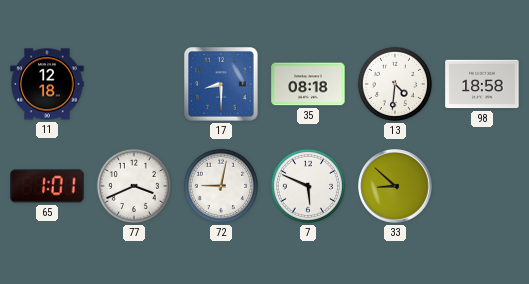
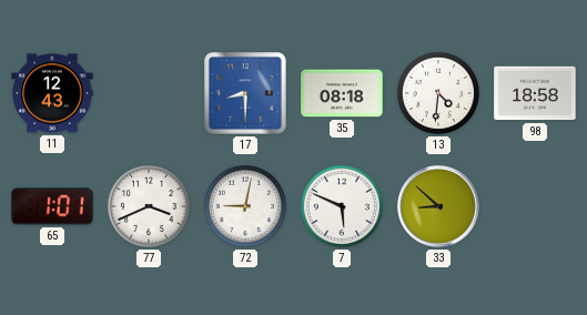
11: 12:18 -> 12:43
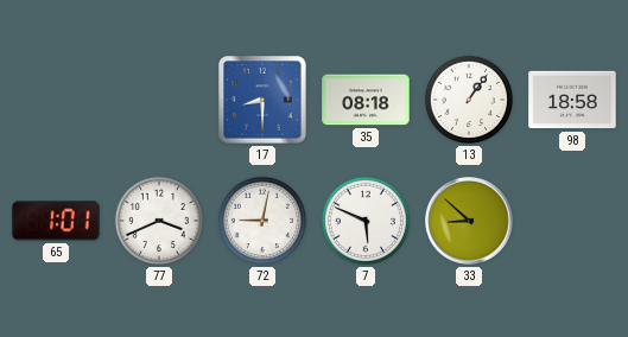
11: 12:43 -> none
13: 4:31 -> 1:06
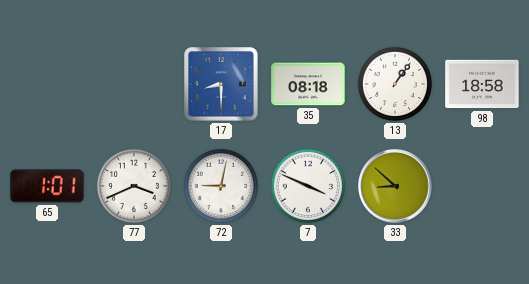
7: 5:49 -> 3:49
